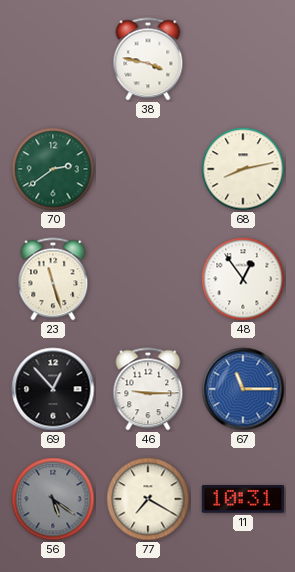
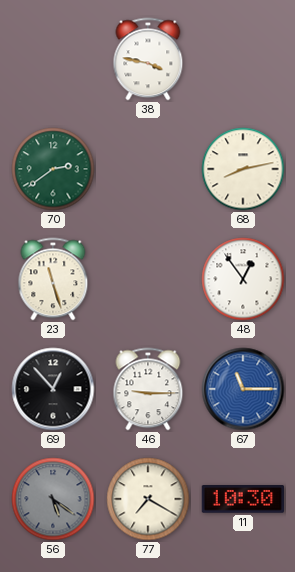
11: 10:31 -> 10:30
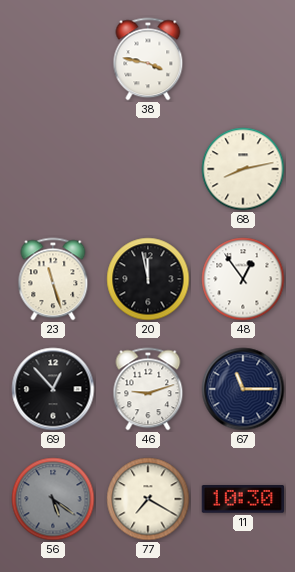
70: 2:39 -> none
20: none -> 11:58
46: 9:15 -> 9:12
67 dial: blue -> navy
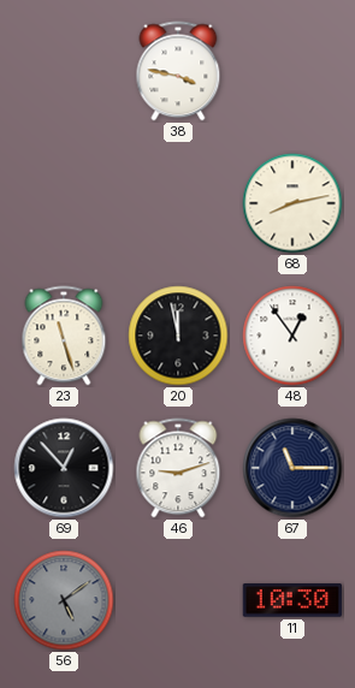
56: 5:21 -> 5:09
77: 7:20 -> none
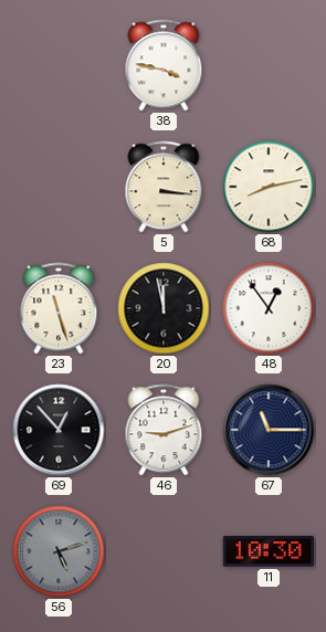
5: none -> 3:16
56: 5:09 -> 5:12
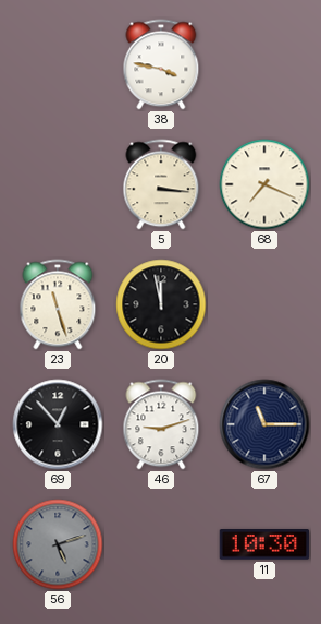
68: 8:13 -> 7:19
48: 12:54 -> none
